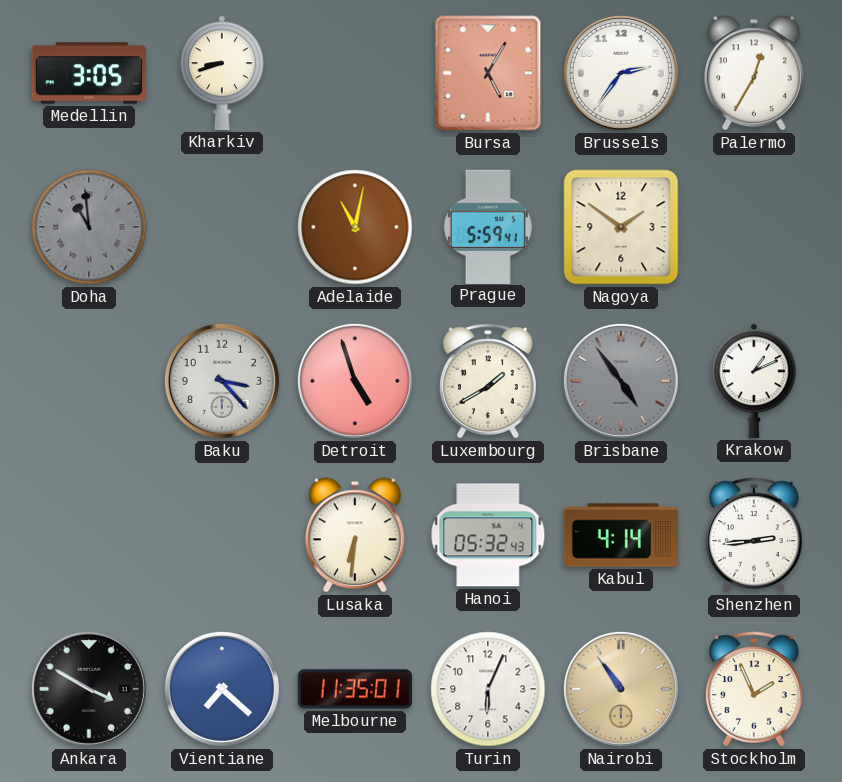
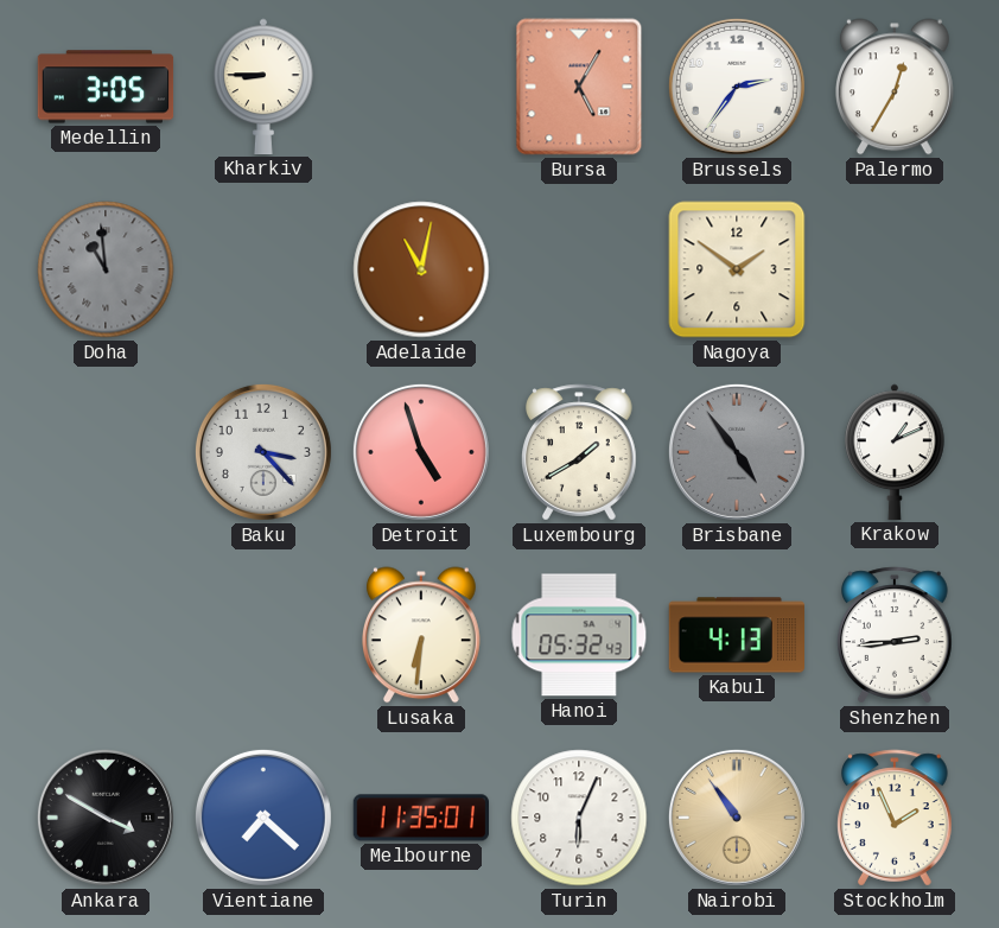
Kharkiv: 8:42 -> 8:45
Prague: 5:59 -> none
Kabul: 4:14 -> 4:13
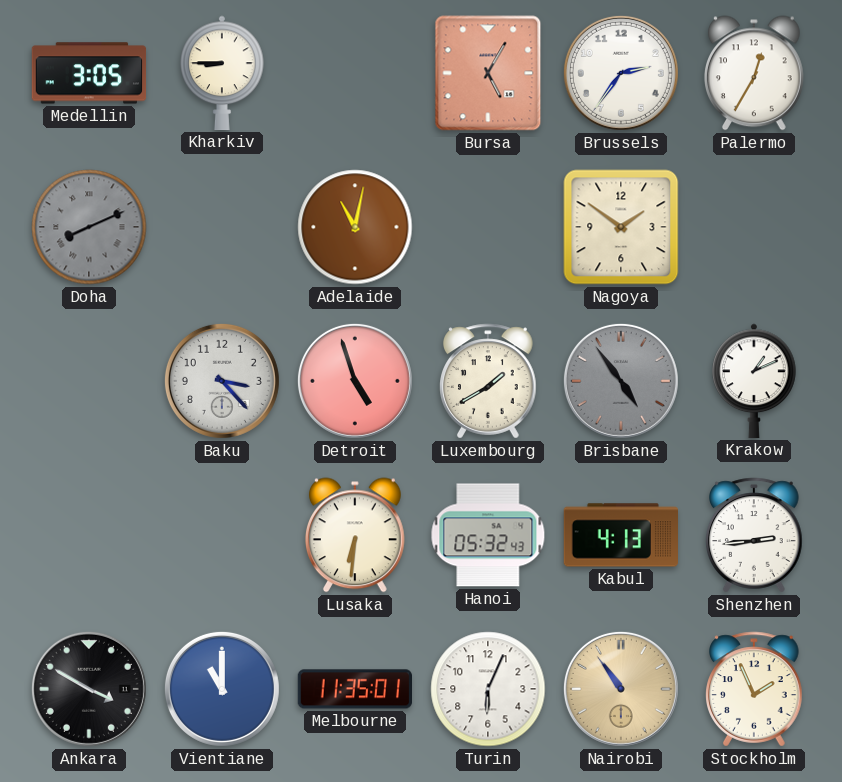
Doha: 10:59 -> 8:11
Vientiane: 7:22 -> 11:00
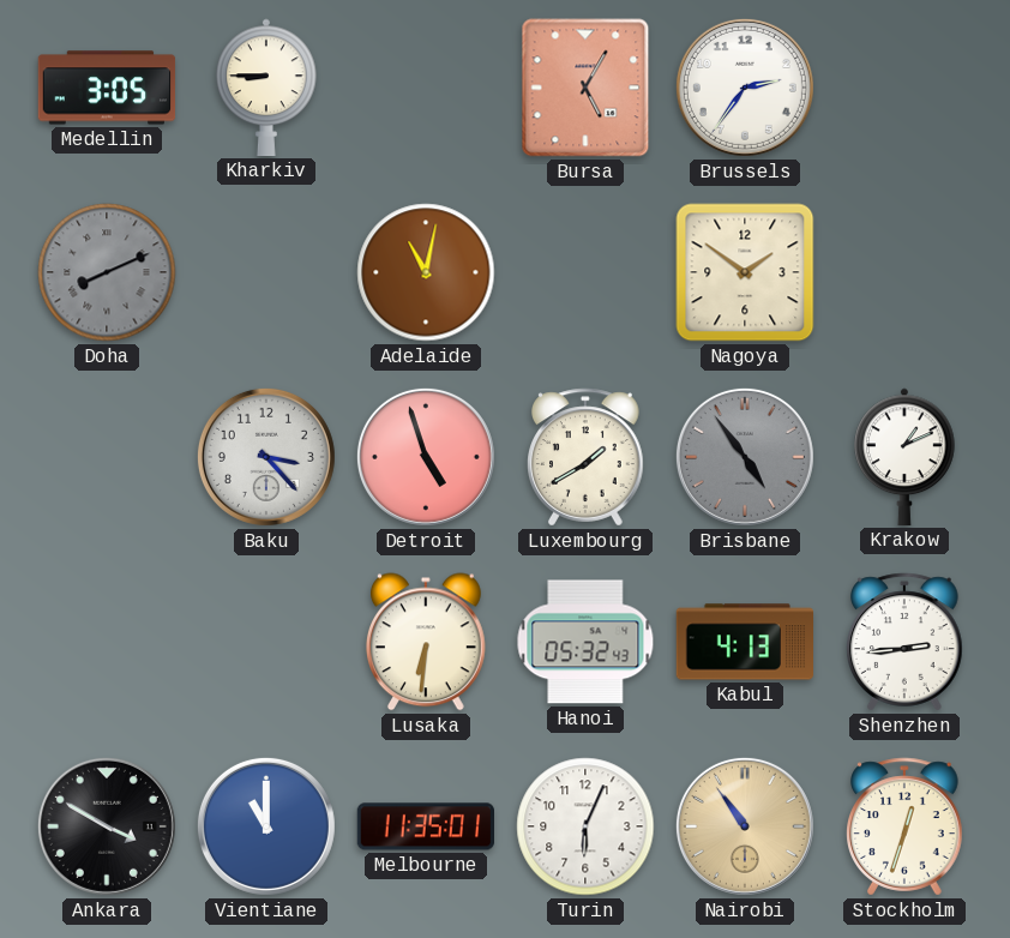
Palermo: 12:35 -> none
Stockholm: 1:56 -> 12:33
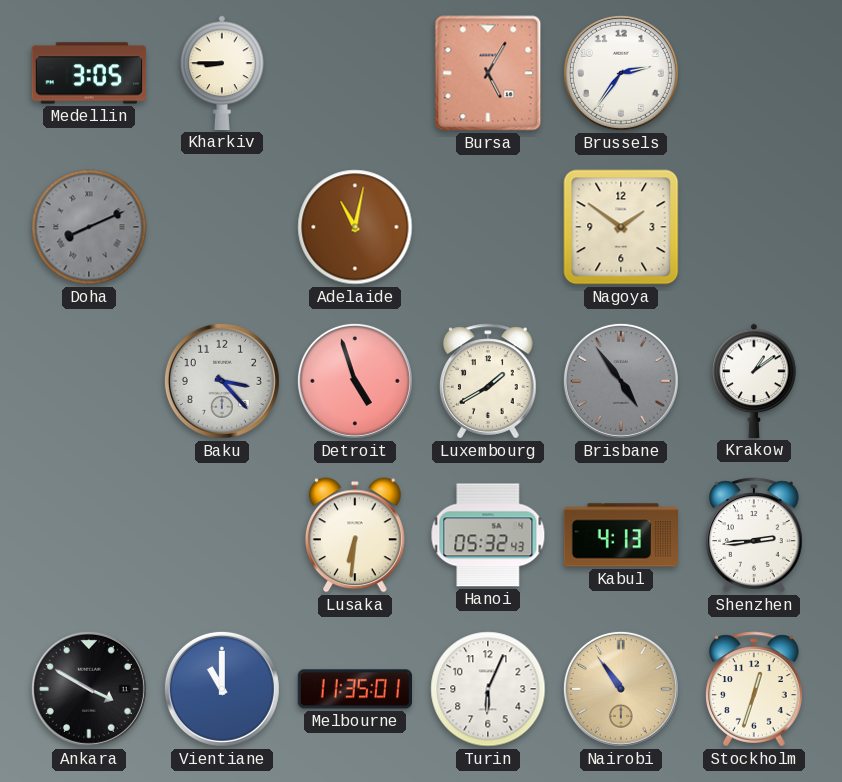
Krakow: 1:11 -> 1:09
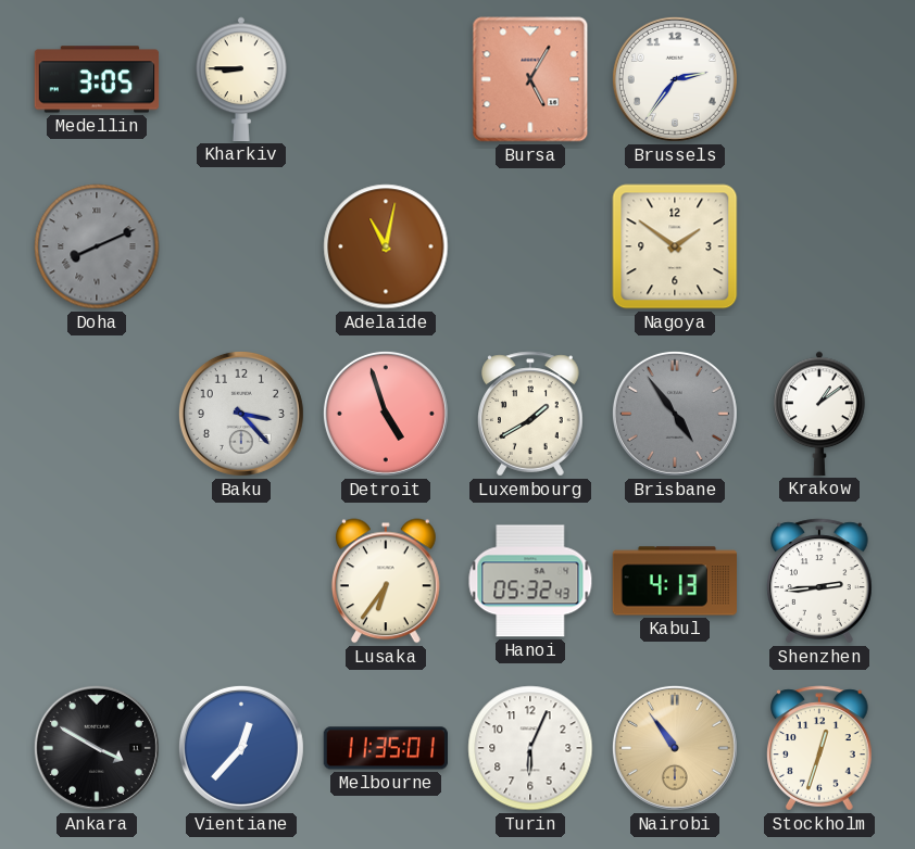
Lusaka: 6:31 -> 6:36
Vientiane: 11:00 -> 12:37
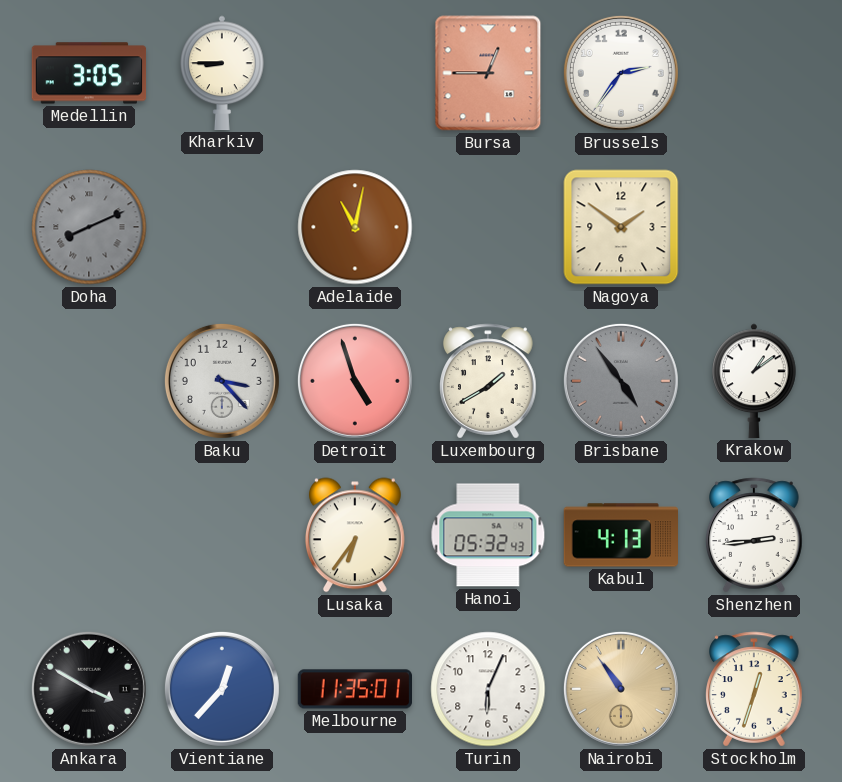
Bursa: 5:05 -> 12:45
